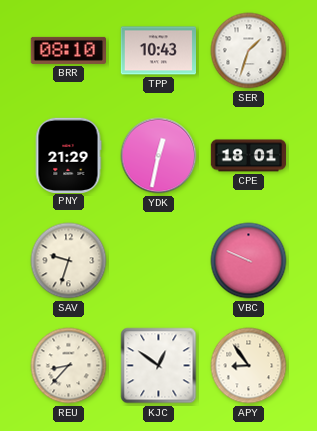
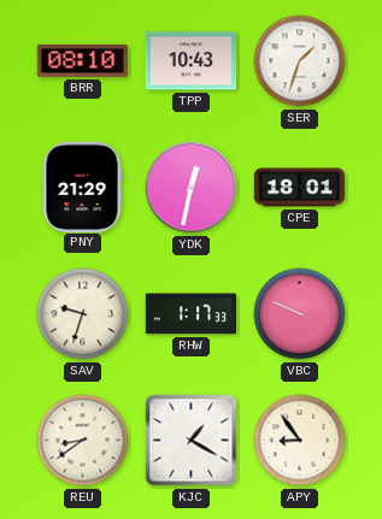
RHW: none -> 1:17
REU: 8:37 -> 8:39
KJC: 12:51 -> 1:20
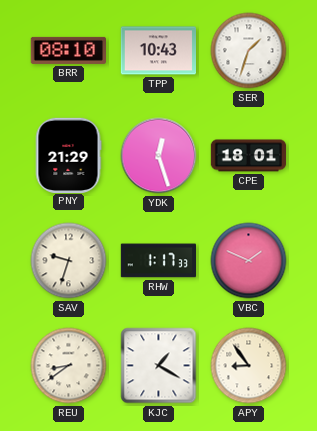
YDK: 12:32 -> 12:27
VBC: 9:49 -> 1:49
